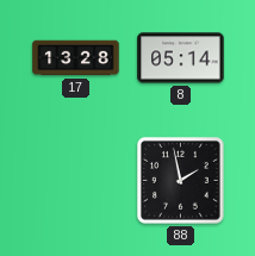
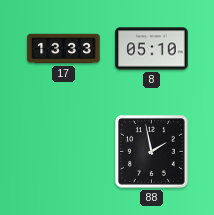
17: 13:28 -> 13:33
8: 05:14 -> 05:10
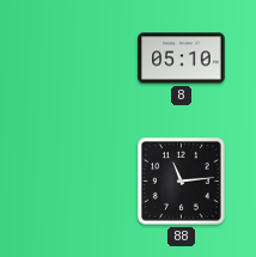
17: 13:33 -> none
88: 1:58 -> 11:14
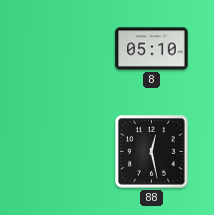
88: 11:14 -> 12:28
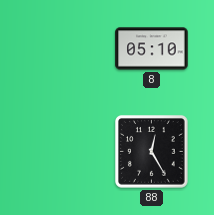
88: 12:28 -> 12:25
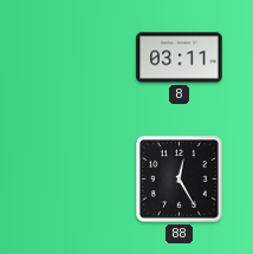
8: 05:10 -> 03:11
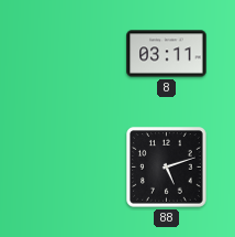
88: 12:25 -> 5:12
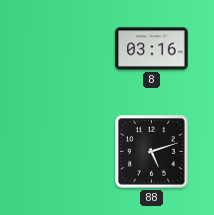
8: 03:11 -> 03:16
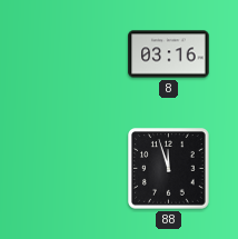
88: 5:12 -> 11:57
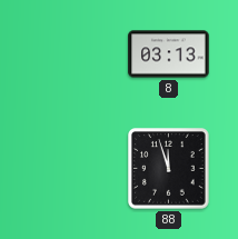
8: 03:16 -> 03:13
